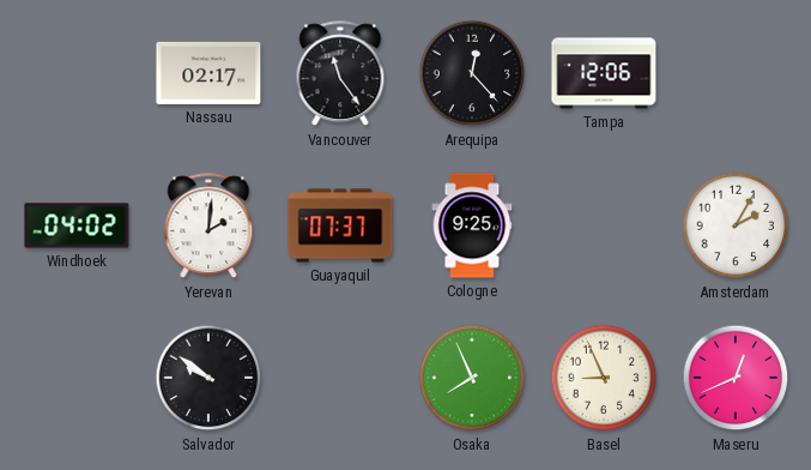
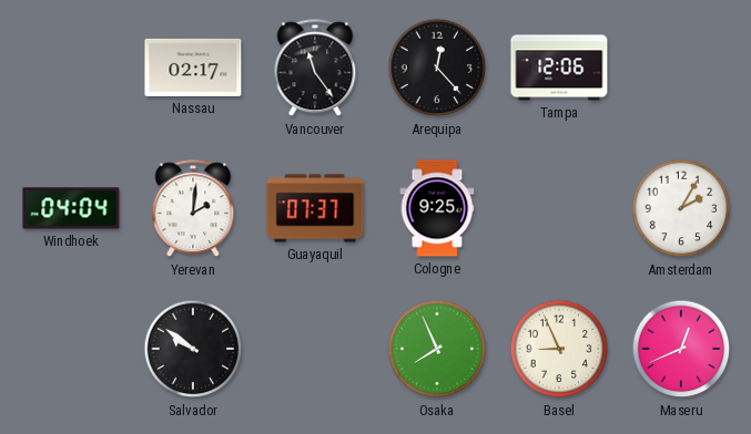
Windhoek: 04:02 -> 04:04
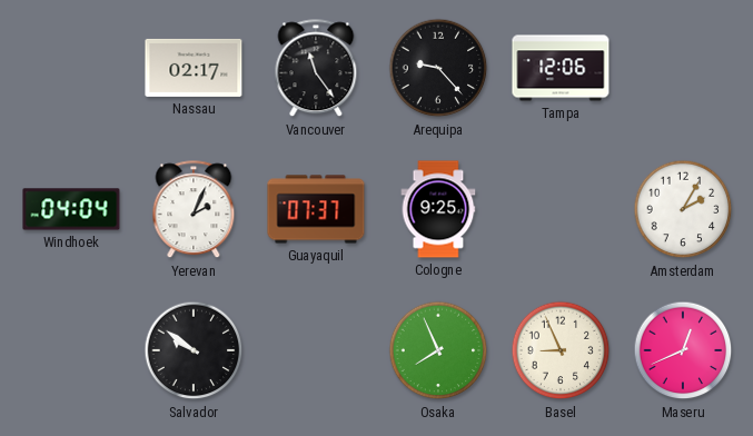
Arequipa: 12:23 -> 9:23
Yerevan: 2:01 -> 2:04
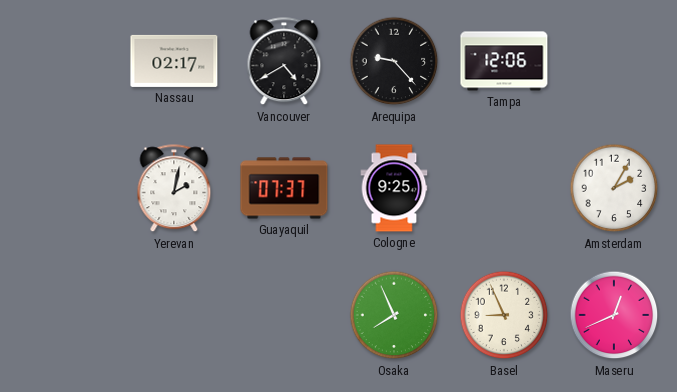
Vancouver: 11:24 -> 4:40
Windhoek: 04:04 -> none
Yerevan: 2:04 -> 2:02
Salvador: 9:51 -> none
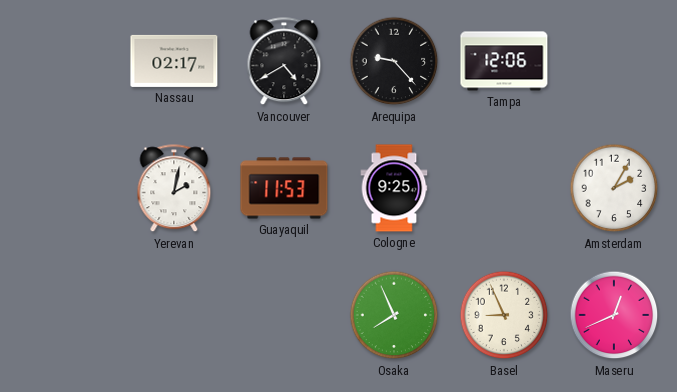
Guayaquil: 07:37 -> 11:53
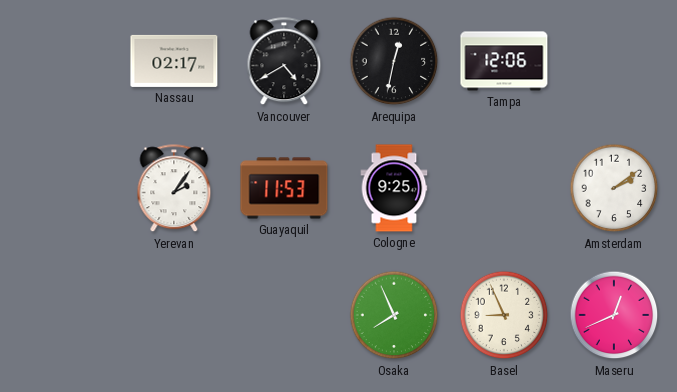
Arequipa: 9:23 -> 12:32
Yerevan: 2:02 -> 2:06
Amsterdam: 2:05 -> 2:09
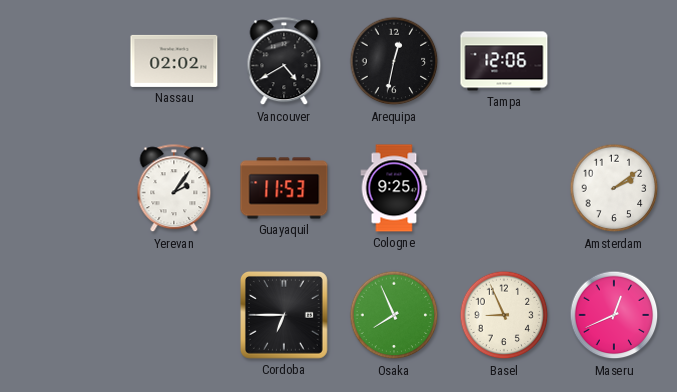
Nassau: 02:17 -> 02:02
Cordoba: none -> 6:45
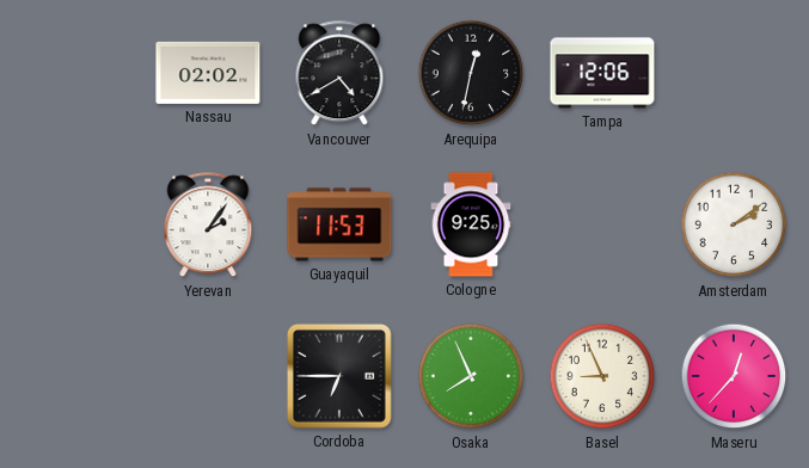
Maseru: 12:41 -> 12:37
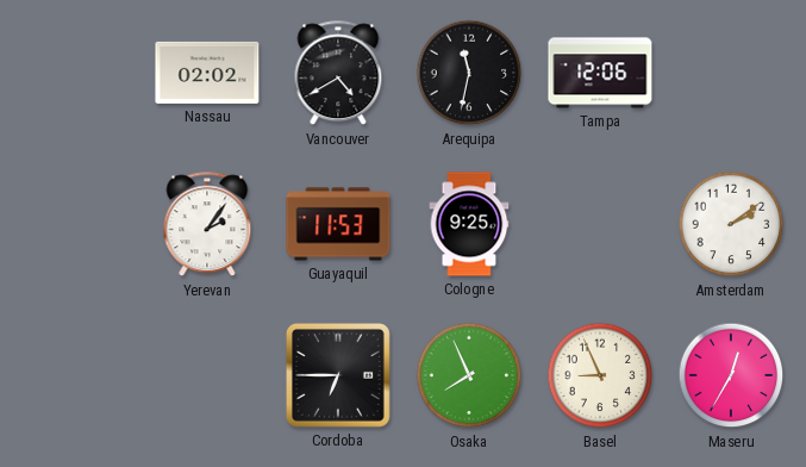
Arequipa: 12:32 -> 11:32
Maseru: 12:37 -> 12:35
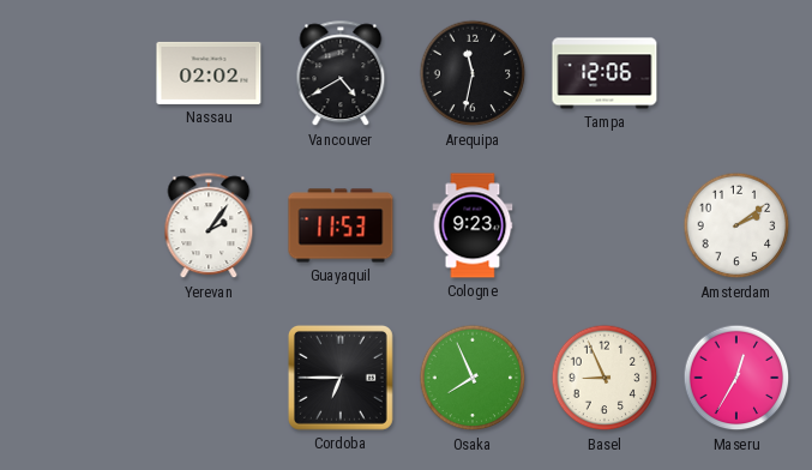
Cologne: 9:25 -> 9:23
